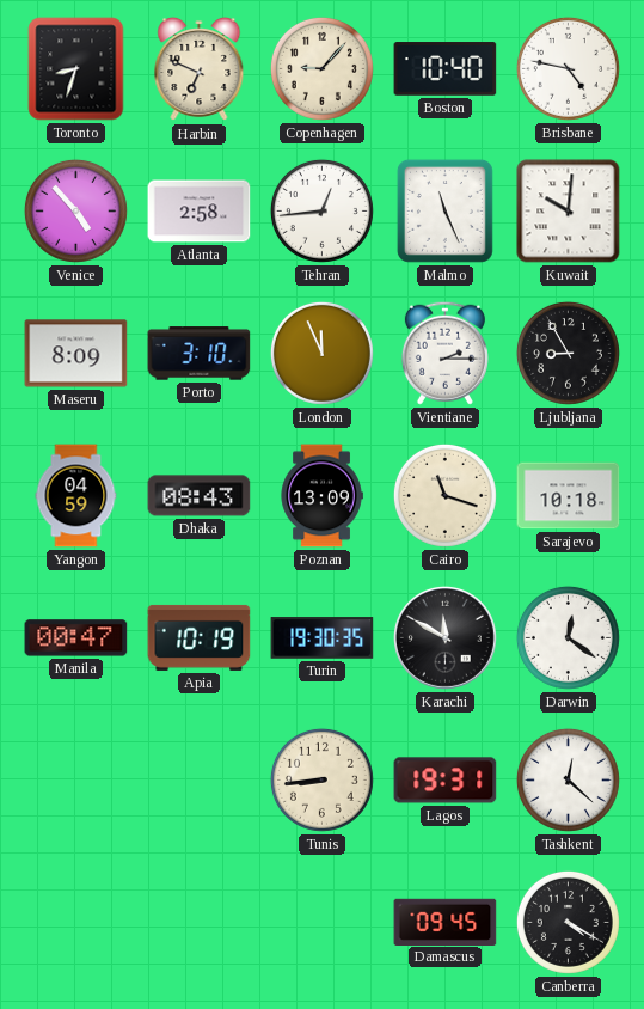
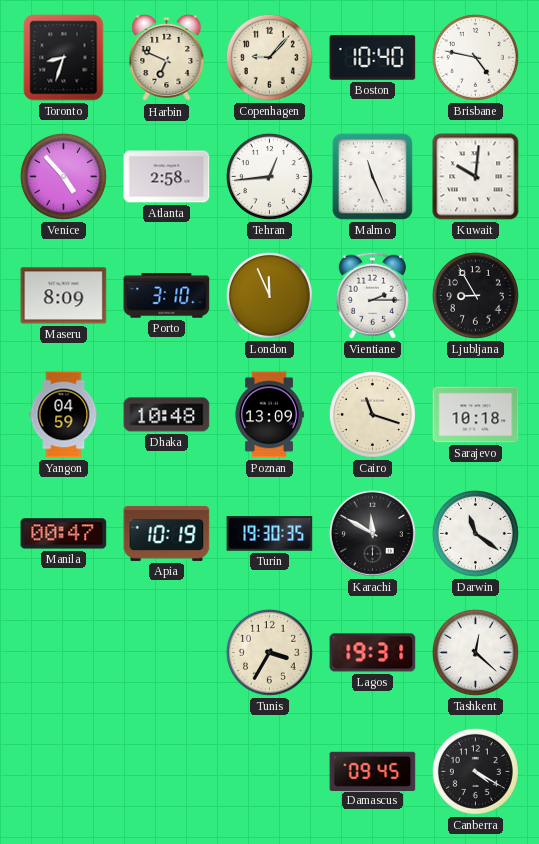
Dhaka: 08:43 -> 10:48
Darwin: 12:21 -> 11:21
Tunis: 8:44 -> 3:35
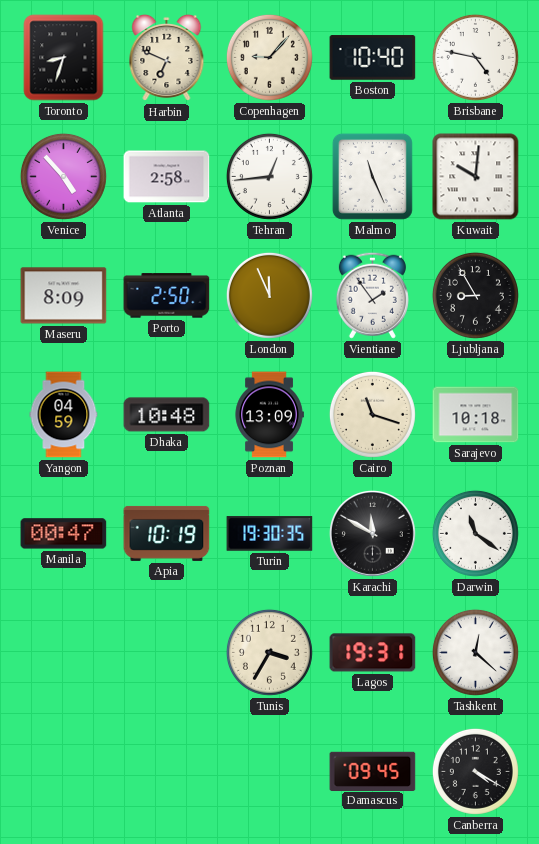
Porto: 3:10 -> 2:50
Vientiane: 2:15 -> 1:54
